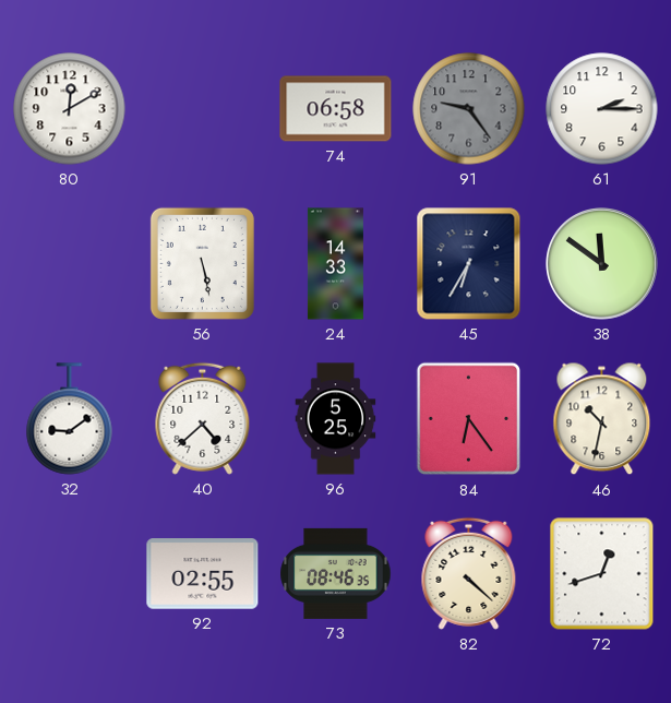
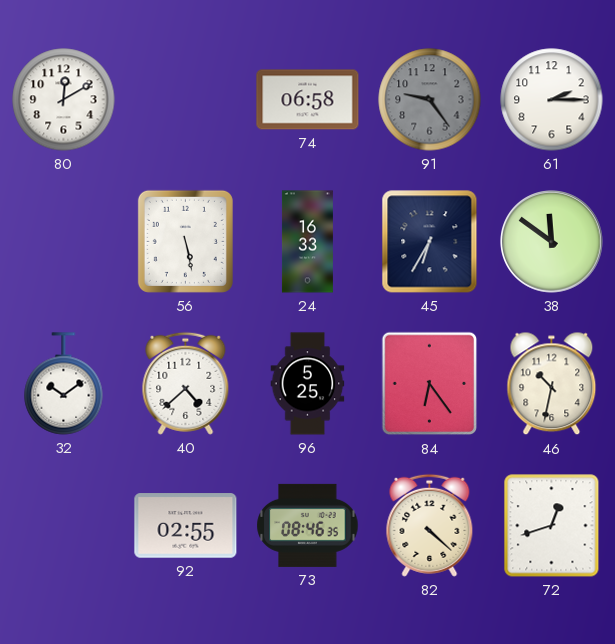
24: 14:33 -> 16:33
32: 9:09 -> 10:09
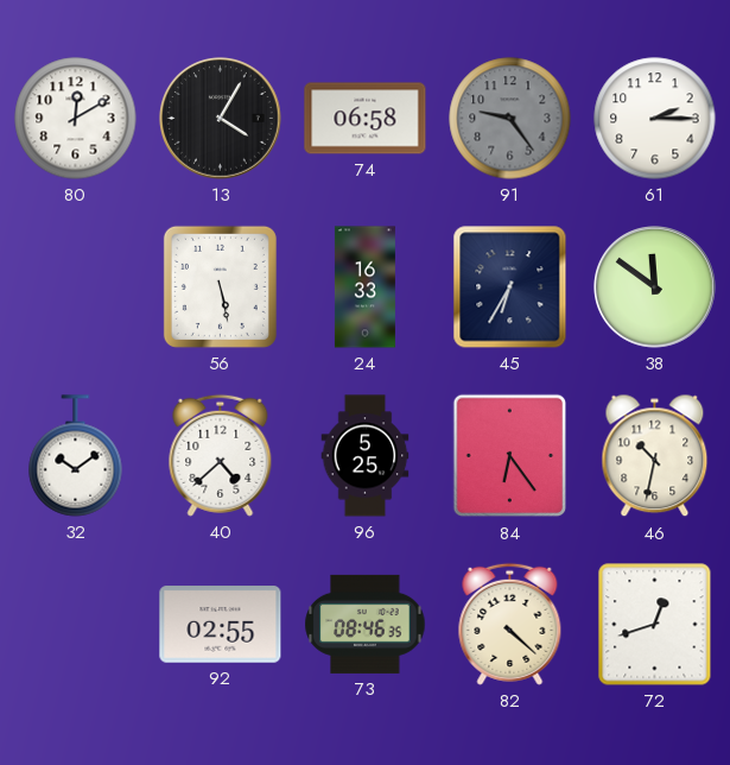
13: none -> 4:05
